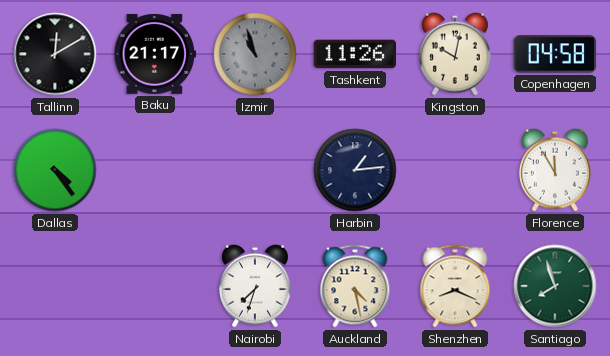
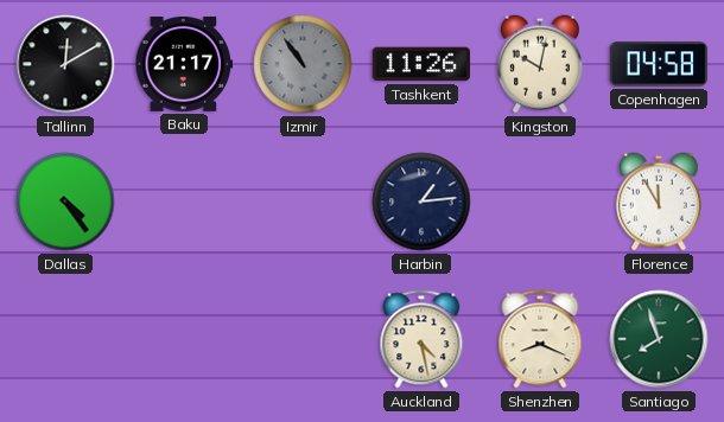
Izmir: 10:57 -> 10:54
Nairobi: 7:33 -> none
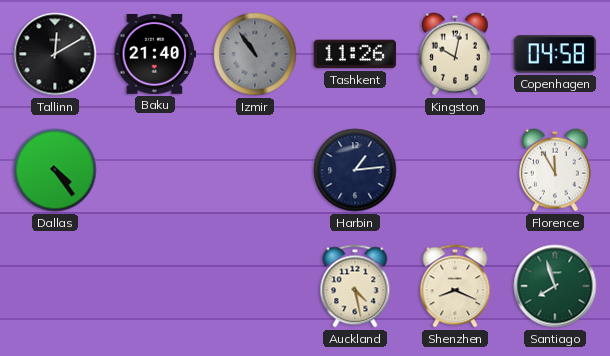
Baku: 21:17 -> 21:40
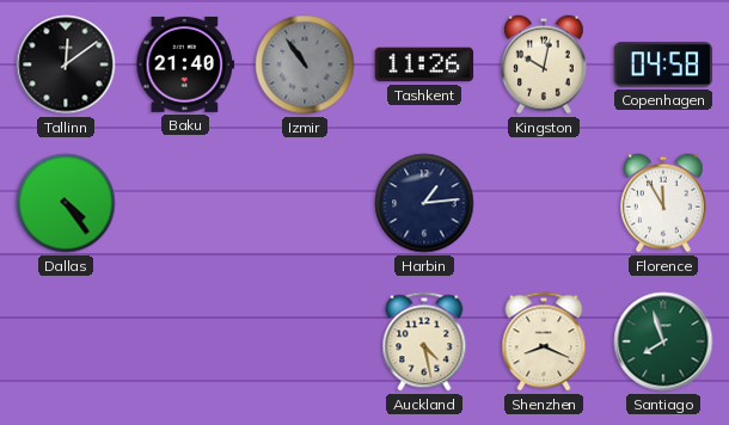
Tallinn: 12:10 -> 12:09
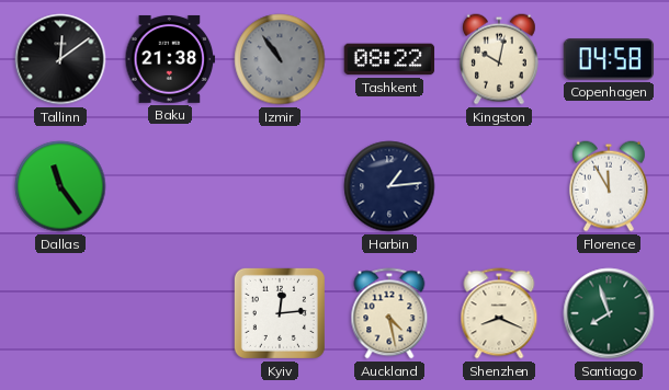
Baku: 21:40 -> 21:38
Tashkent: 11:26 -> 08:22
Dallas: 4:24 -> 11:24
Kyiv: none -> 12:14
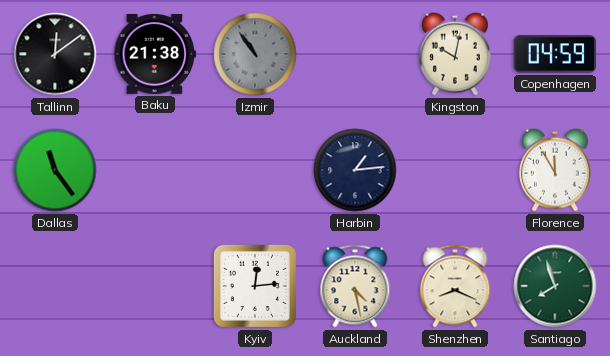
Tashkent: 08:22 -> none
Copenhagen: 04:58 -> 04:59
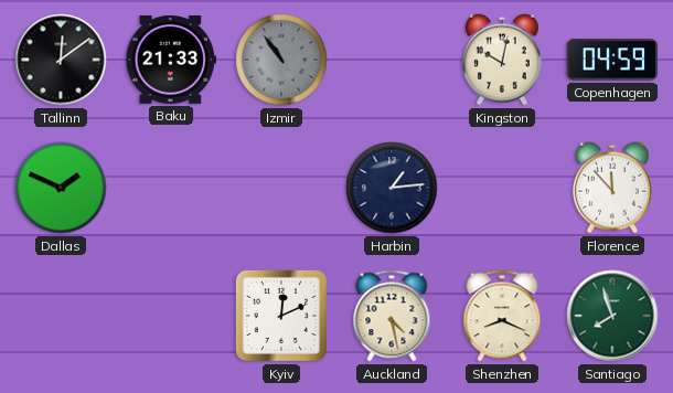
Baku: 21:38 -> 21:33
Dallas: 11:24 -> 1:49
Florence: 11:55 -> 11:53
Kyiv: 12:14 -> 12:11
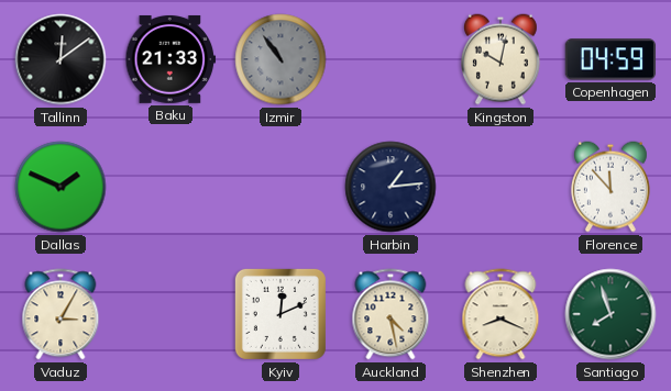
Vaduz: none -> 3:05
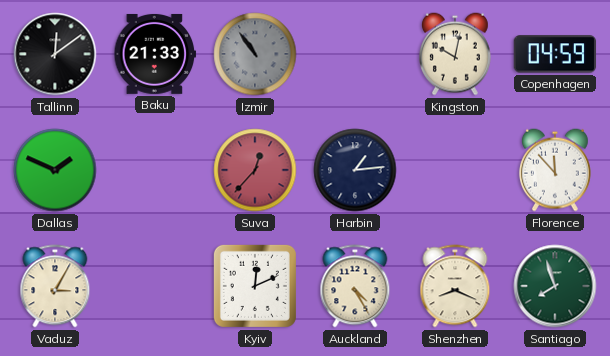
Suva: none -> 12:37
Auckland: 4:28 -> 4:25
